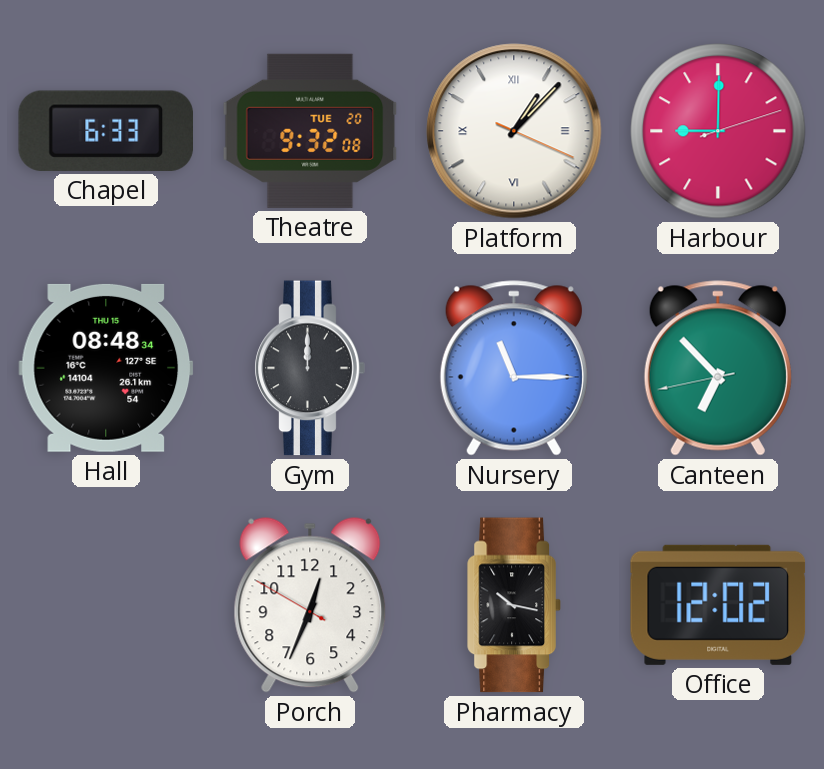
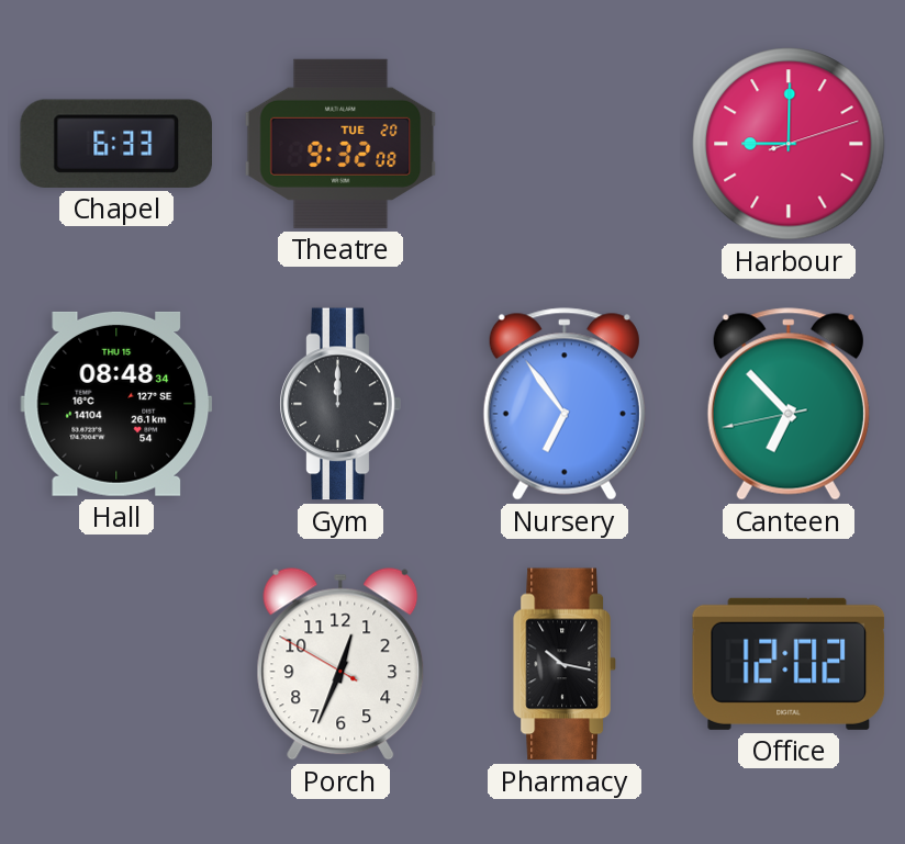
Platform: 1:07 -> none
Nursery: 11:15 -> 6:54
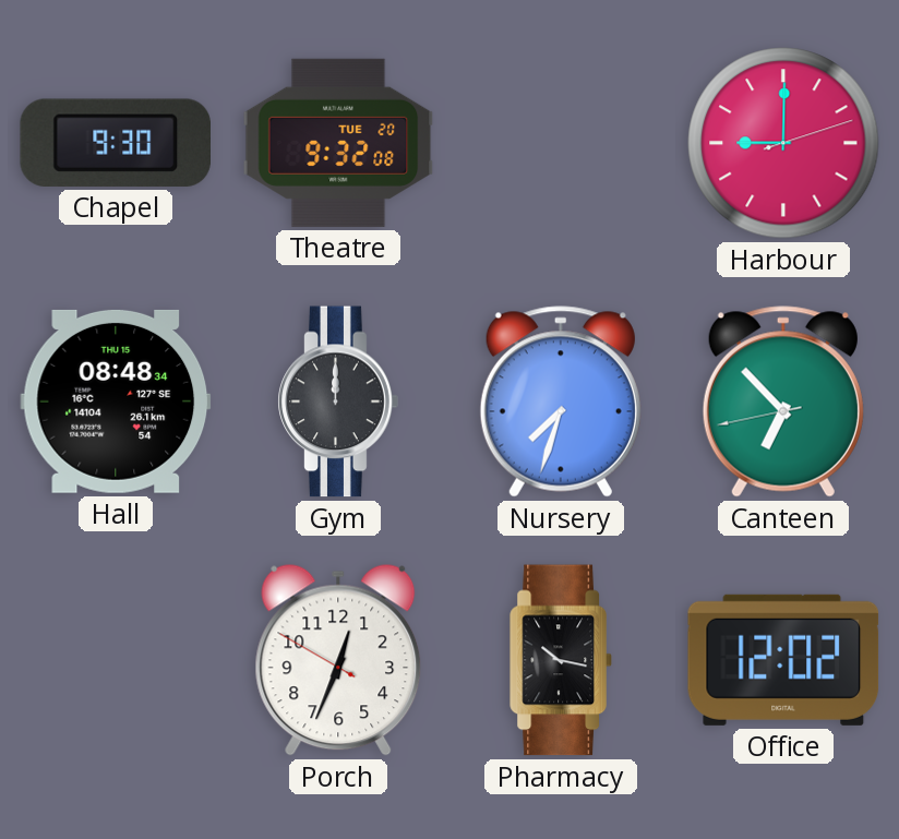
Chapel: 6:33 -> 9:30
Nursery: 6:54 -> 7:33
